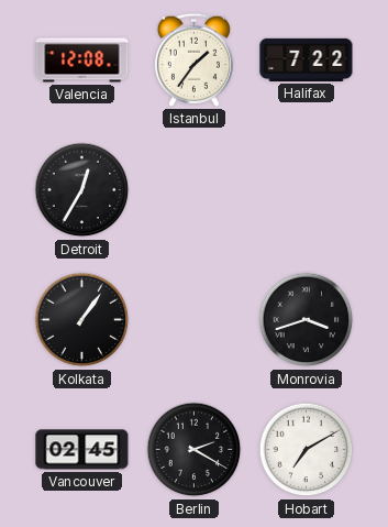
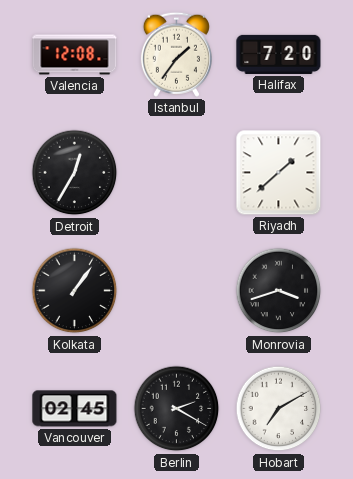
Halifax: 7:22 -> 7:20
Riyadh: none -> 1:38
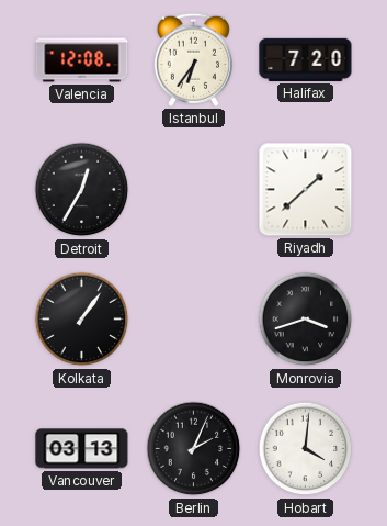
Istanbul: 1:36 -> 6:36
Vancouver: 02:45 -> 03:13
Berlin: 2:20 -> 2:04
Hobart: 7:10 -> 4:01
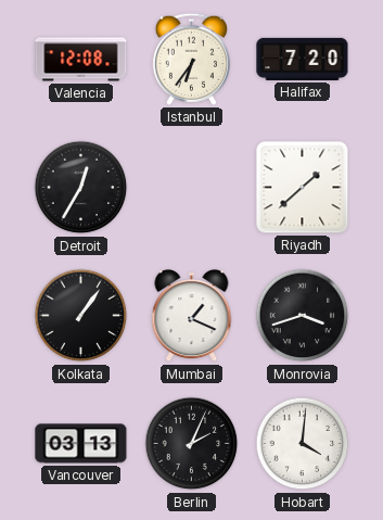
Mumbai: none -> 1:19
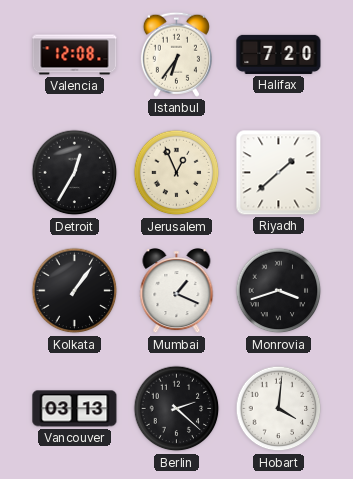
Jerusalem: none -> 12:56
Berlin: 2:04 -> 2:22
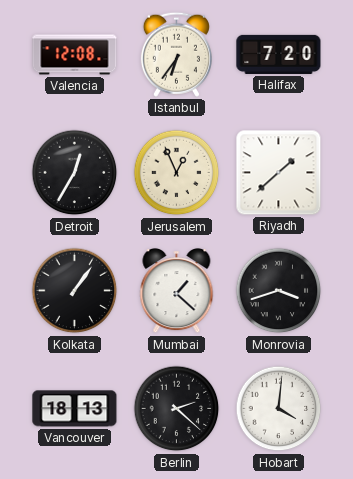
Mumbai: 1:19 -> 1:22
Vancouver: 03:13 -> 18:13
